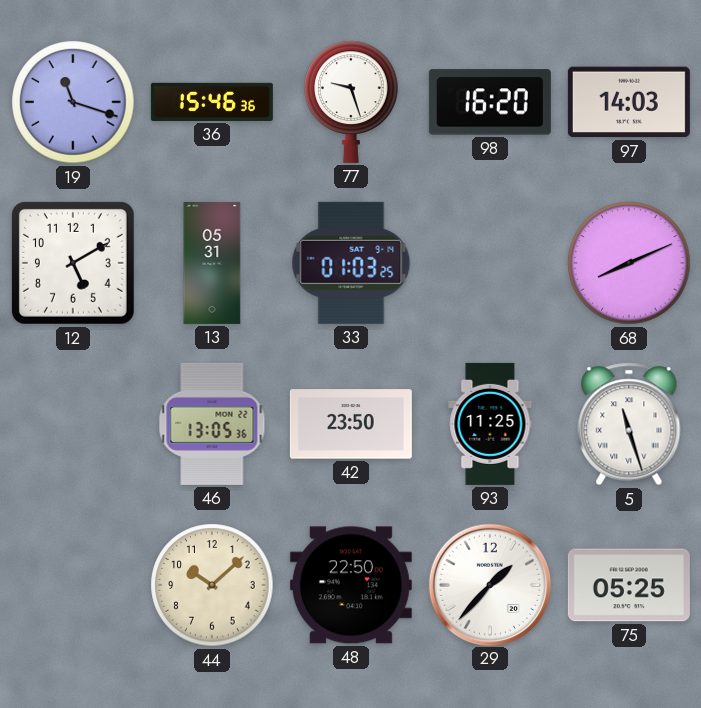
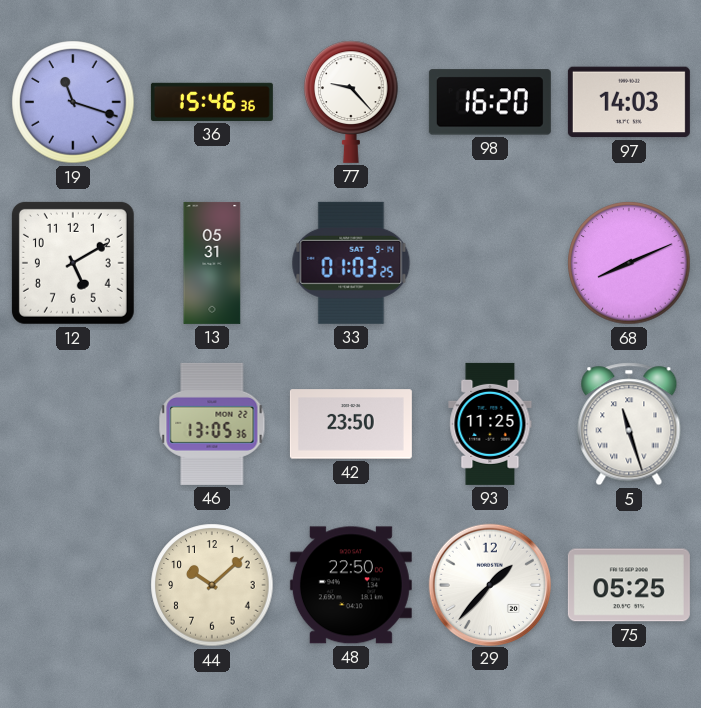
77: 9:27 -> 9:23
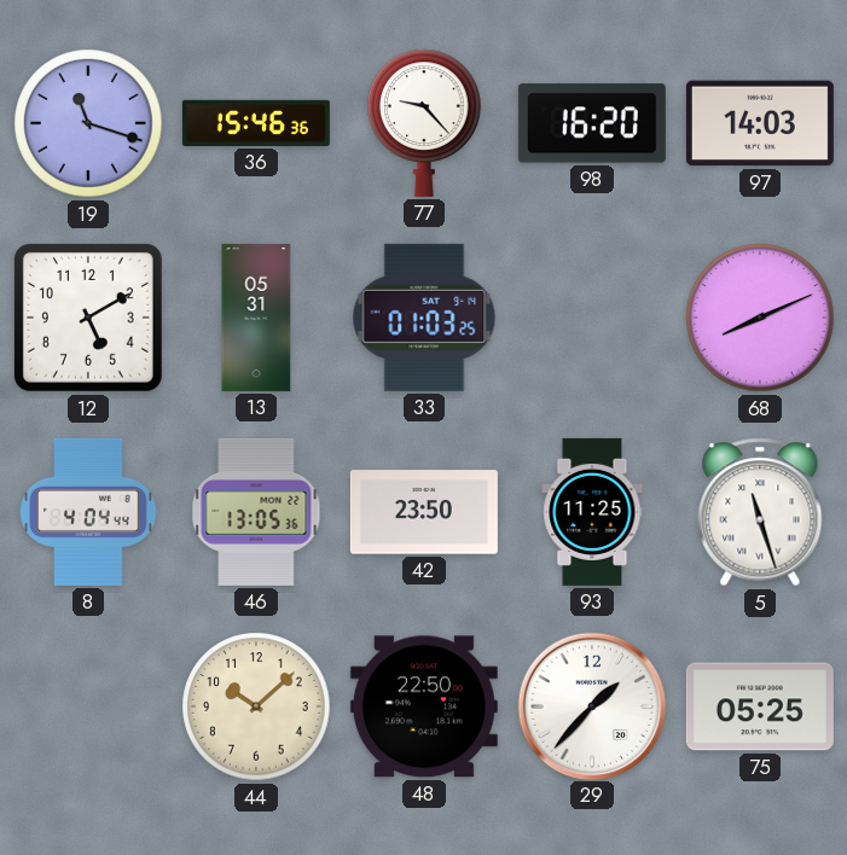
8: none -> 4:04
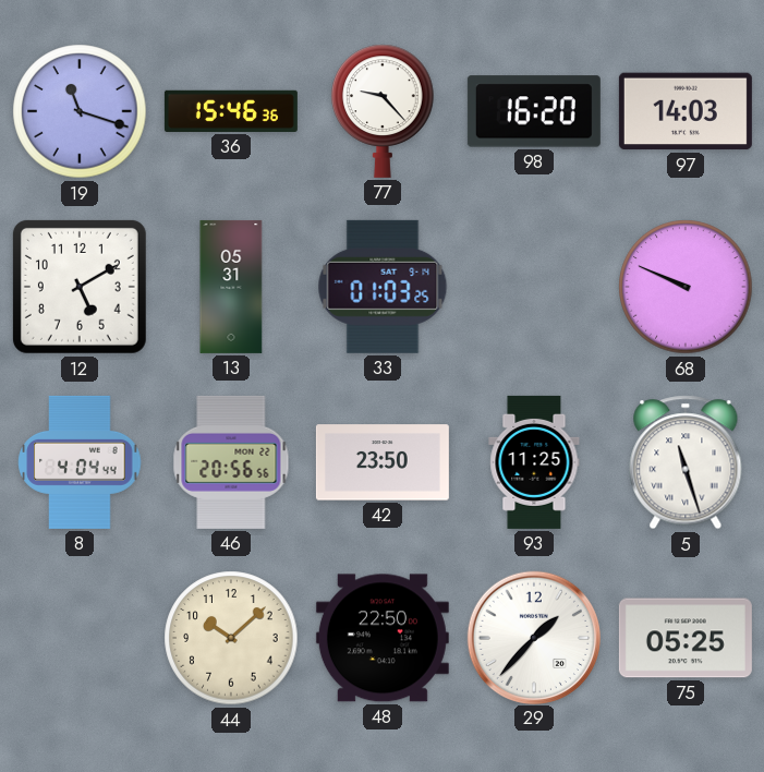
68: 8:11 -> 9:49
46: 13:05 -> 20:56
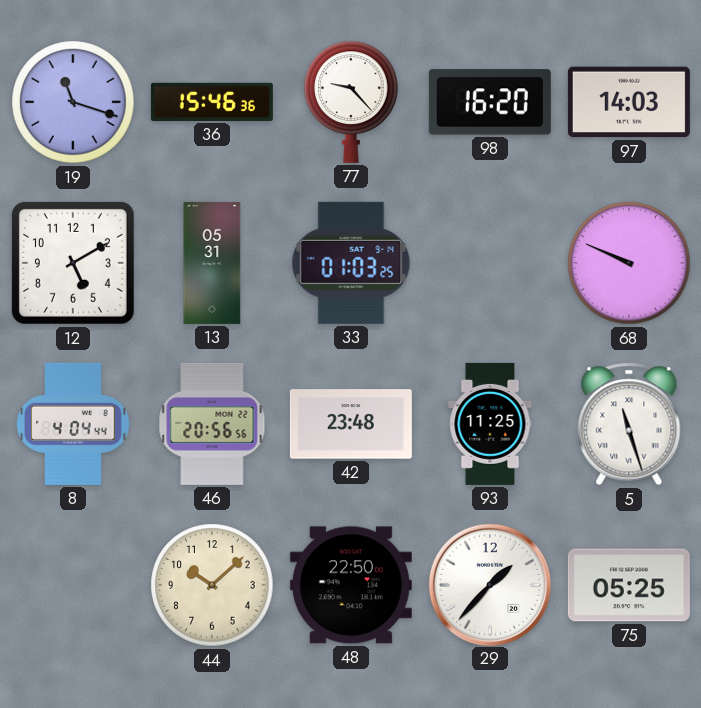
42: 23:50 -> 23:48
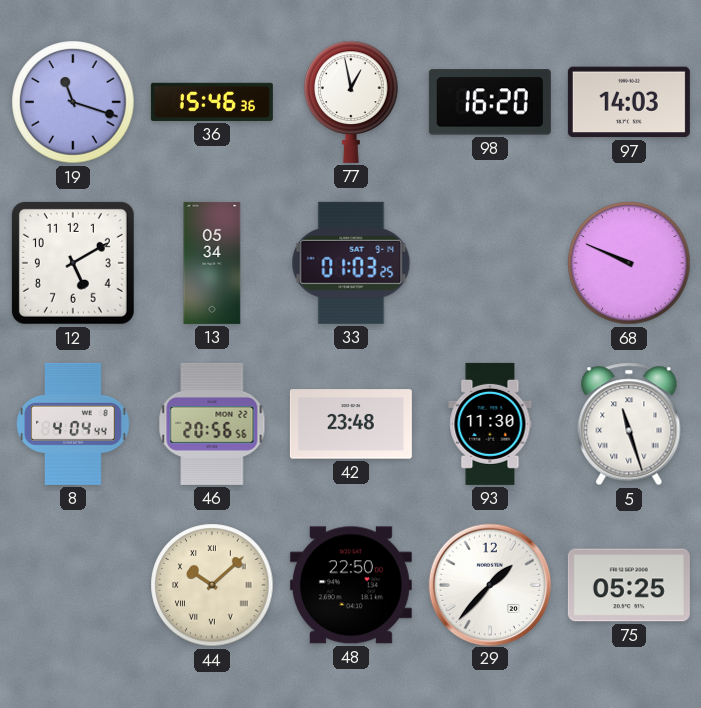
77: 9:23 -> 12:58
13: 05:31 -> 05:34
93: 11:25 -> 11:30
44 numerals: Arabic -> Roman
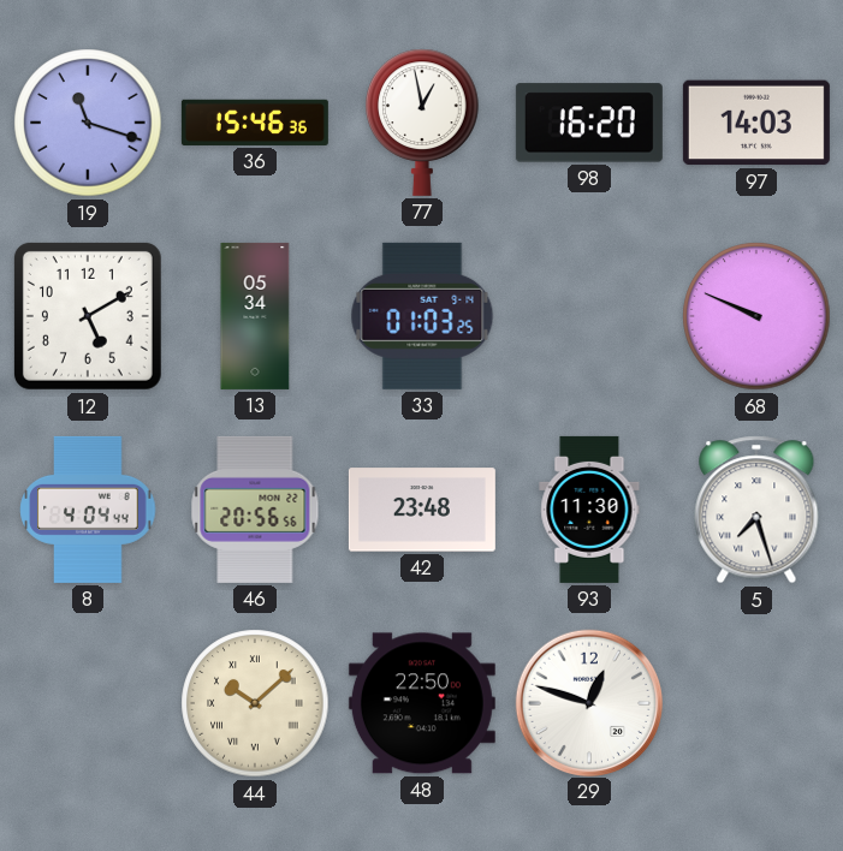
5: 11:27 -> 7:27
29: 1:37 -> 12:48
75: 05:25 -> none
